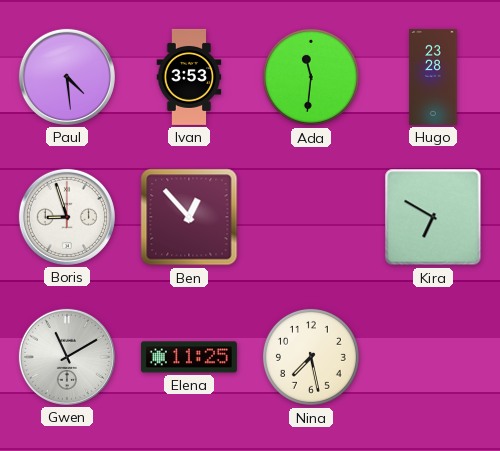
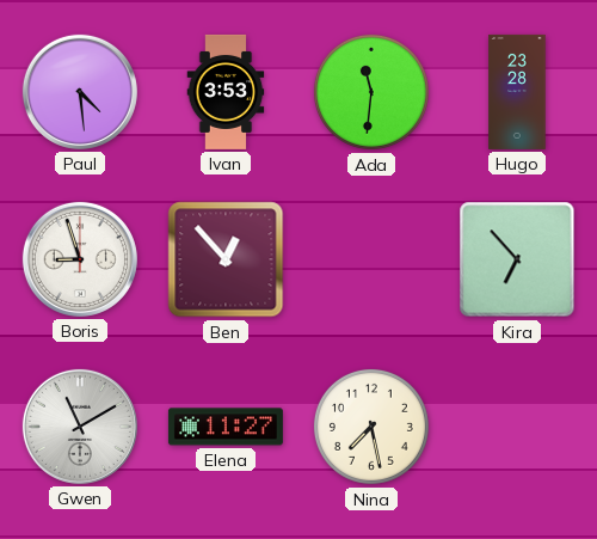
Kira: 6:50 -> 6:53
Elena: 11:25 -> 11:27
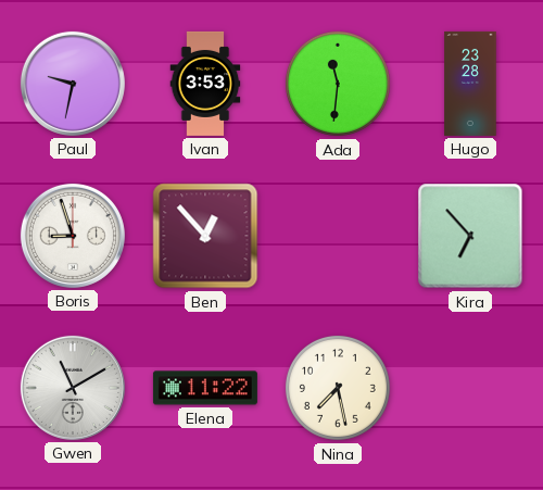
Paul: 4:29 -> 9:32
Elena: 11:27 -> 11:22
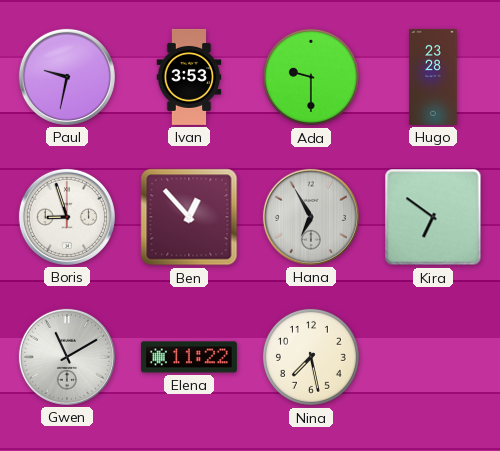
Ada: 11:31 -> 9:30
Hana: none -> 6:55
Kira: 6:53 -> 6:51
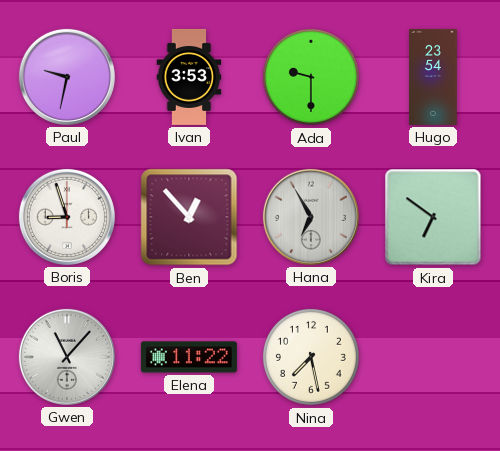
Hugo: 23:28 -> 23:54
Gwen: 11:10 -> 11:07
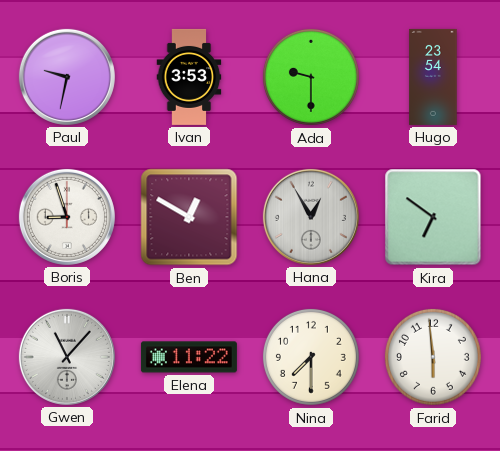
Ben: 12:53 -> 12:50
Hana: 6:55 -> 12:55
Nina: 7:28 -> 7:30
Farid: none -> 5:59
